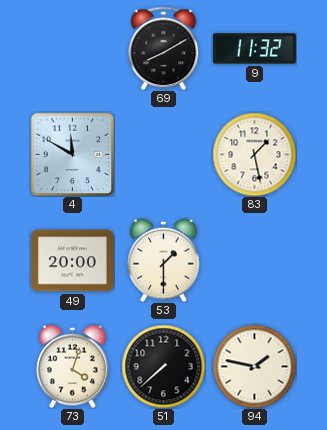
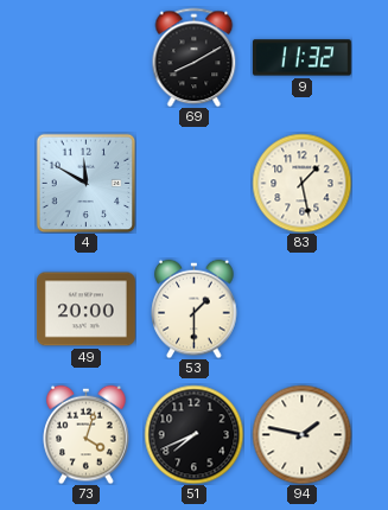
51: 7:38 -> 7:41
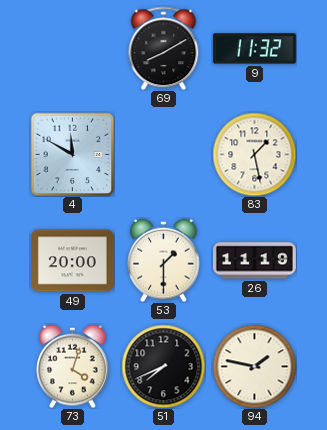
26: none -> 11:19
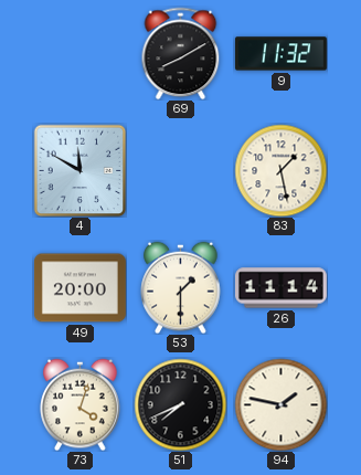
26: 11:19 -> 11:14
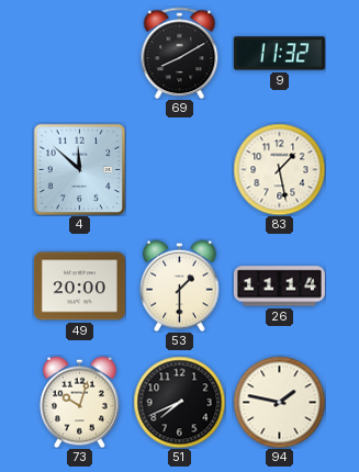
4: 11:50 -> 11:52
73: 4:03 -> 10:03
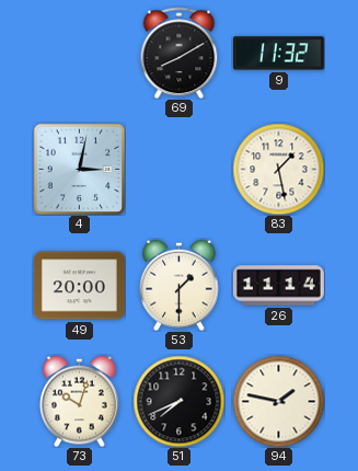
4: 11:52 -> 3:02
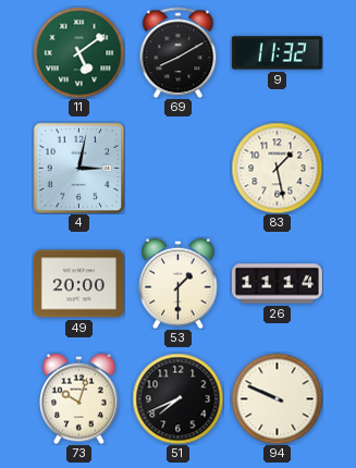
11: none -> 5:09
94: 1:47 -> 9:49
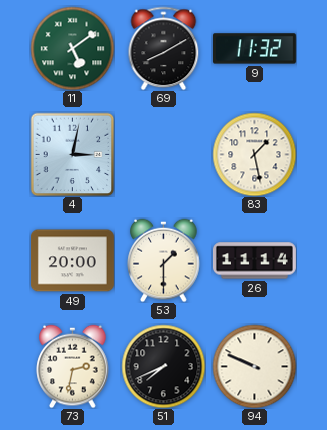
73: 10:03 -> 2:32
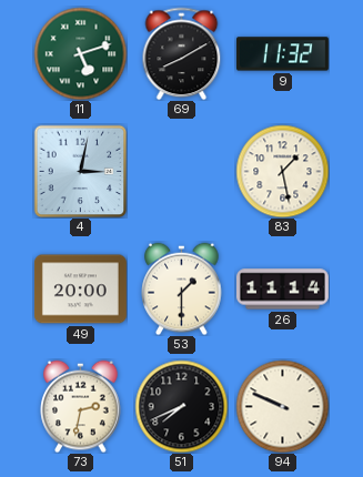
11: 5:09 -> 5:12
